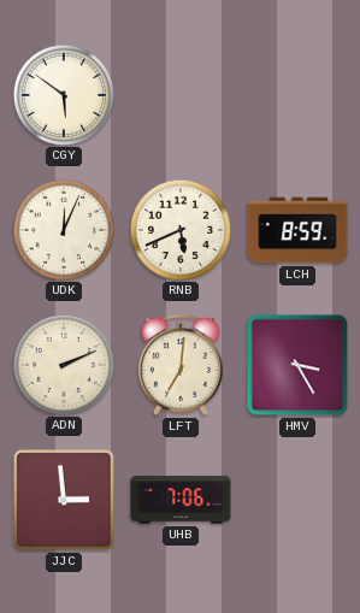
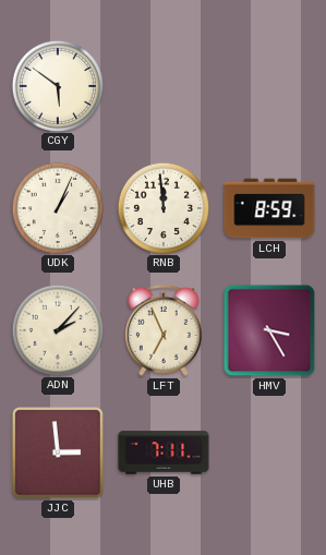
UDK: 12:04 -> 1:04
RNB: 5:41 -> 11:59
ADN: 2:11 -> 2:07
LFT: 7:01 -> 6:56
UHB: 7:06 -> 7:11
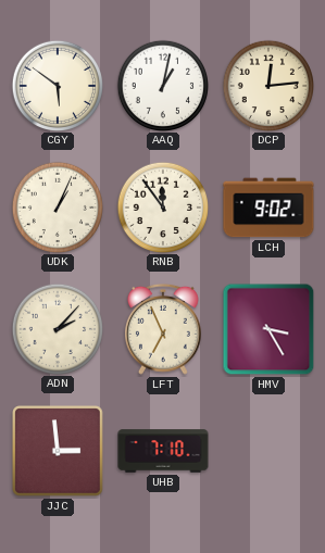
AAQ: none -> 1:02
DCP: none -> 12:14
RNB: 11:59 -> 11:54
LCH: 8:59 -> 9:02
UHB: 7:11 -> 7:10
